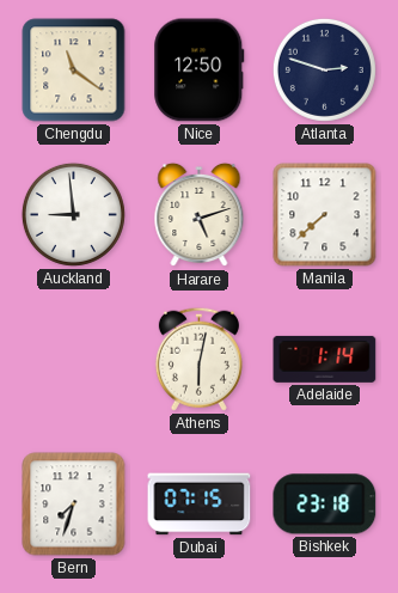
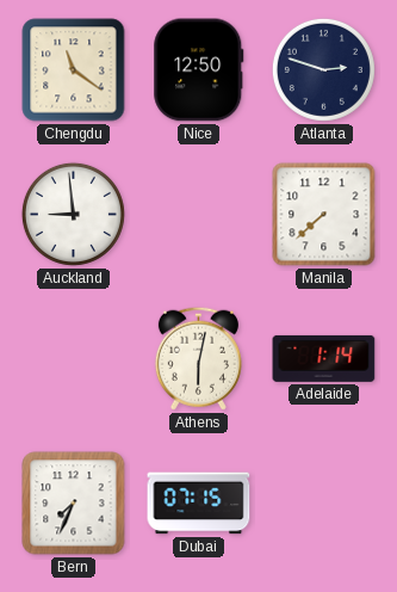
Harare: 5:12 -> none
Bern: 7:33 -> 7:34
Bishkek: 23:18 -> none
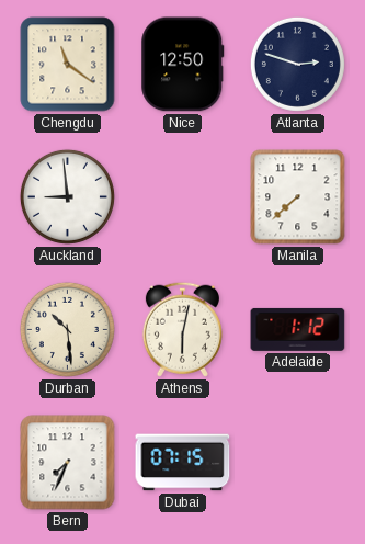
Durban: none -> 10:29
Adelaide: 1:14 -> 1:12
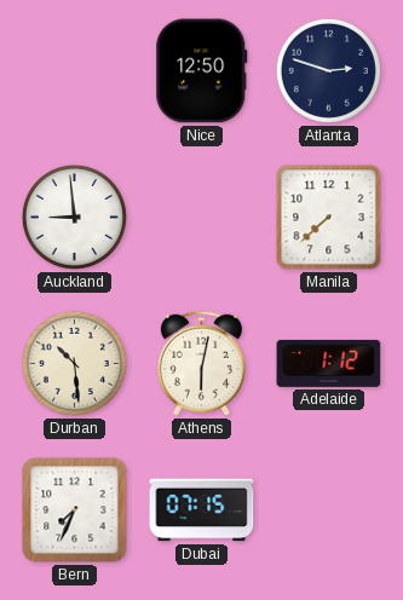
Chengdu: 11:21 -> none
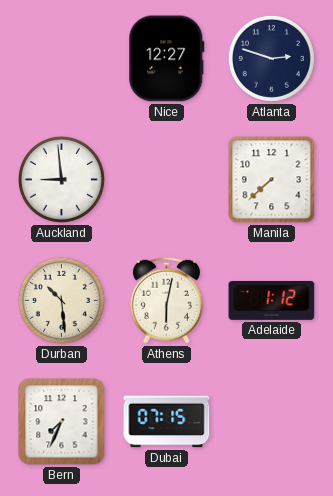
Nice: 12:50 -> 12:27
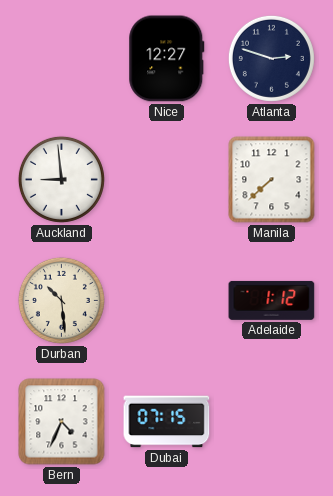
Athens: 6:02 -> none
Bern: 7:34 -> 4:34
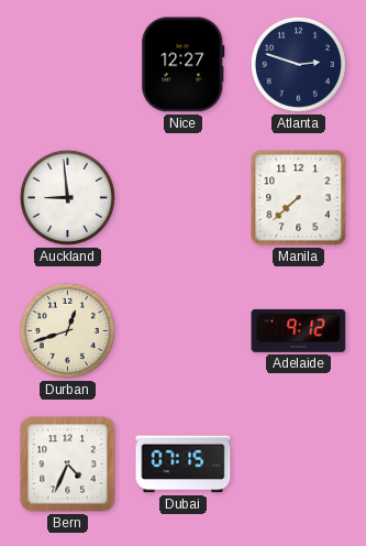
Durban: 10:29 -> 12:42
Adelaide: 1:12 -> 9:12
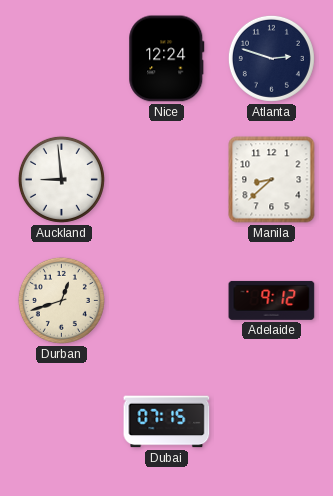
Nice: 12:27 -> 12:24
Manila: 7:38 -> 8:38
Bern: 4:34 -> none
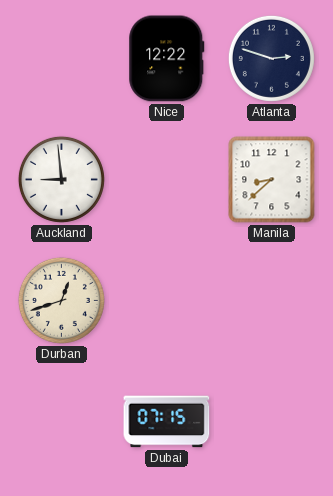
Nice: 12:24 -> 12:22
Adelaide: 9:12 -> none
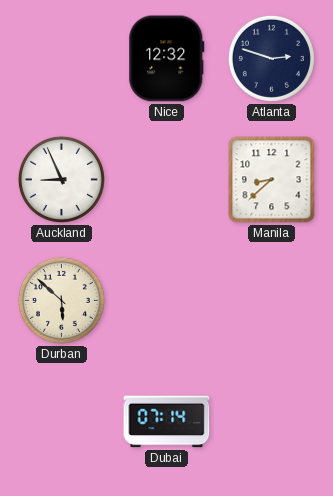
Nice: 12:22 -> 12:32
Auckland: 8:59 -> 8:56
Durban: 12:42 -> 5:52
Dubai: 07:15 -> 07:14
